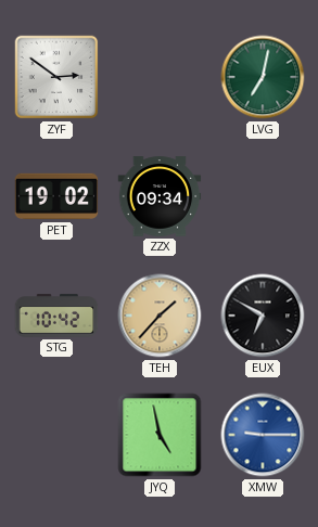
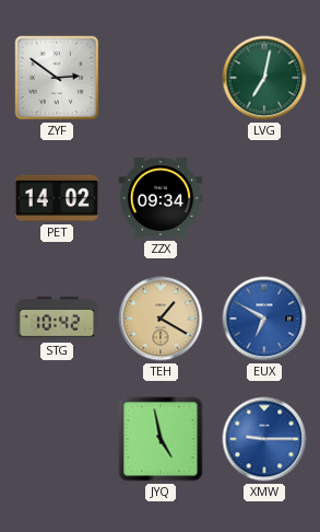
PET: 19:02 -> 14:02
TEH: 1:37 -> 1:20
EUX dial: black -> blue
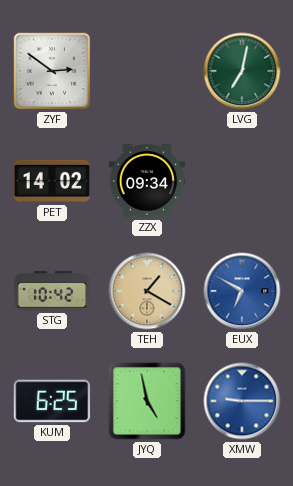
KUM: none -> 6:25
